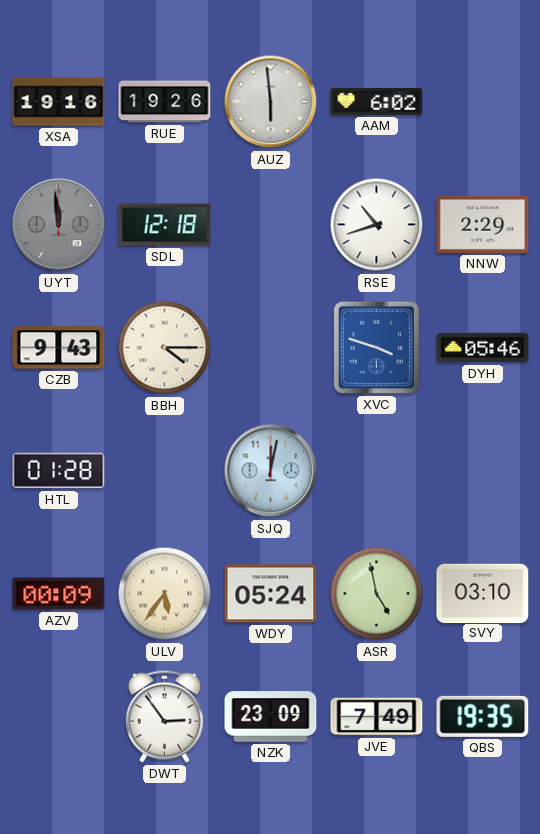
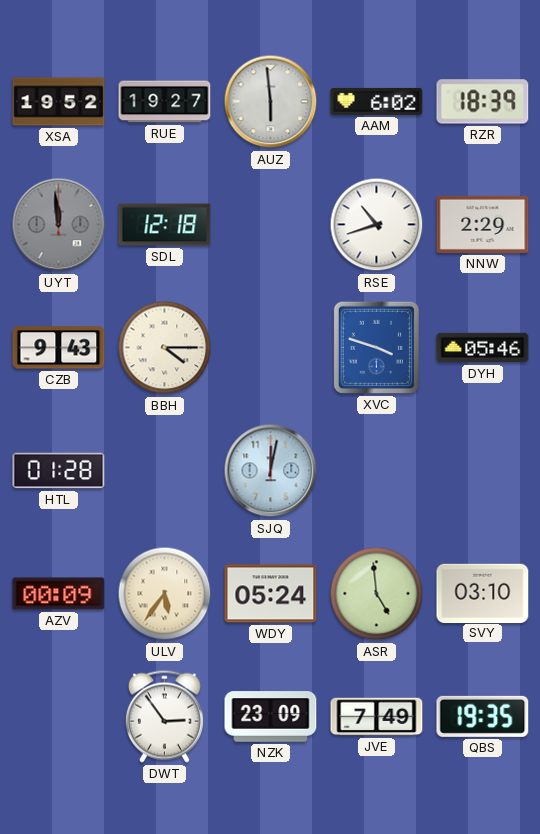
XSA: 19:16 -> 19:52
RUE: 19:26 -> 19:27
RZR: none -> 18:39
ASR: 4:58 -> 4:59
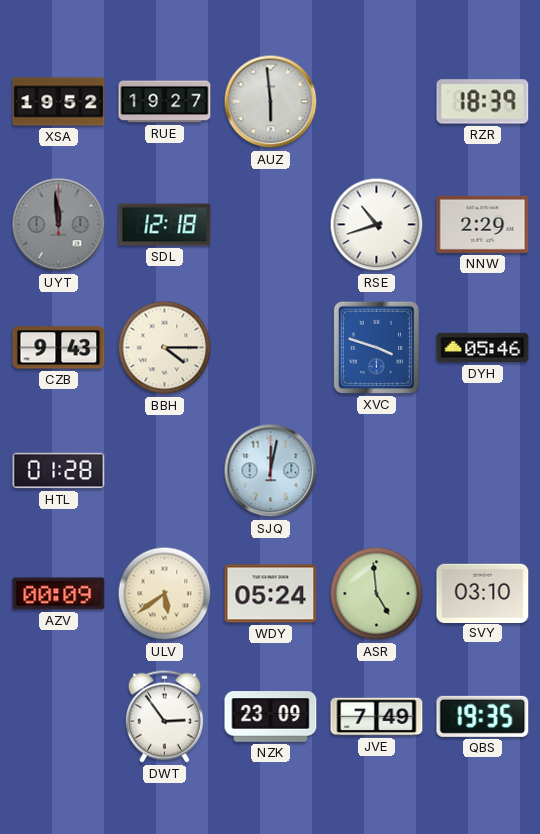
AAM: 6:02 -> none
ULV: 5:36 -> 5:39
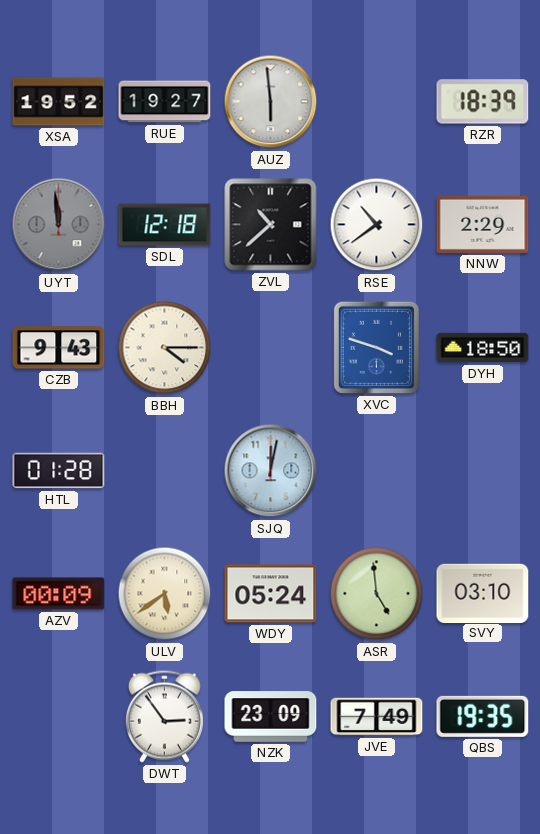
ZVL: none -> 10:38
RSE: 10:42 -> 10:39
DYH: 05:46 -> 18:50
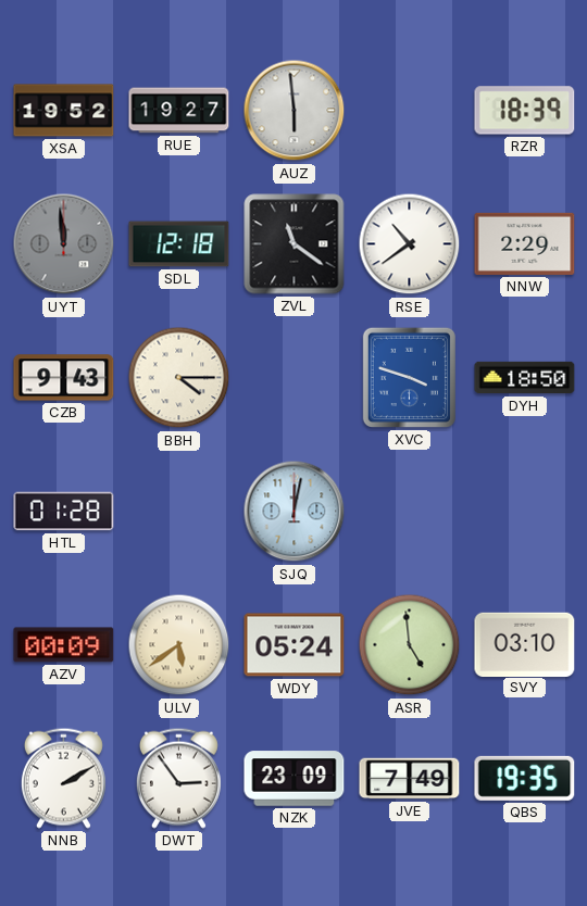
ZVL: 10:38 -> 11:21
NNB: none -> 2:10
